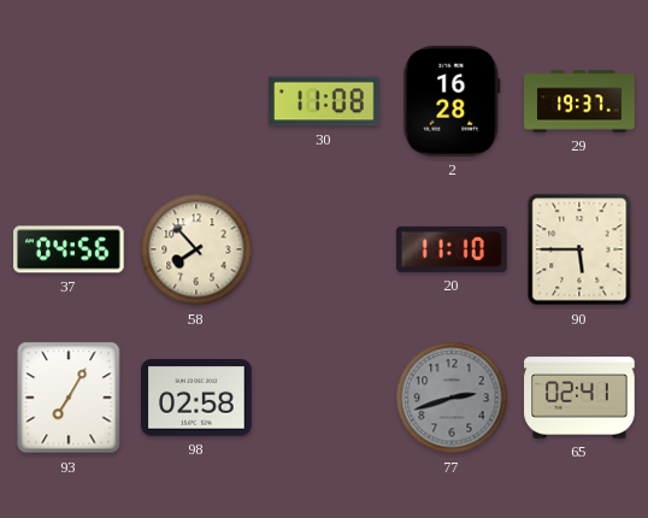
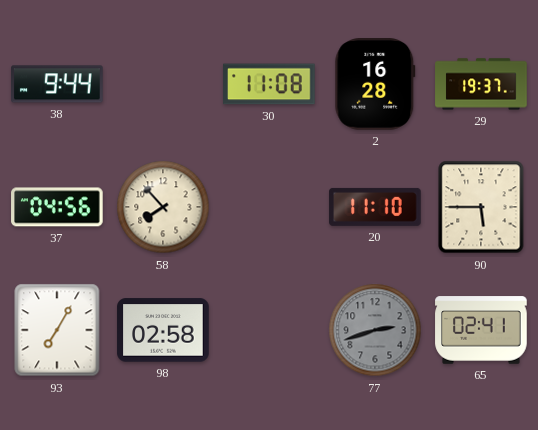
38: none -> 9:44
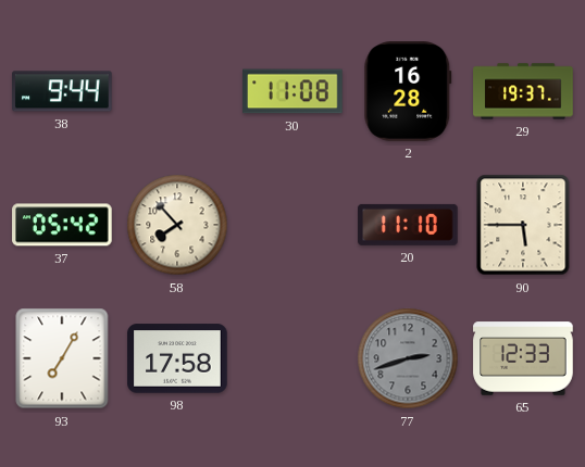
37: 04:56 -> 05:42
98: 02:58 -> 17:58
65: 02:41 -> 12:33
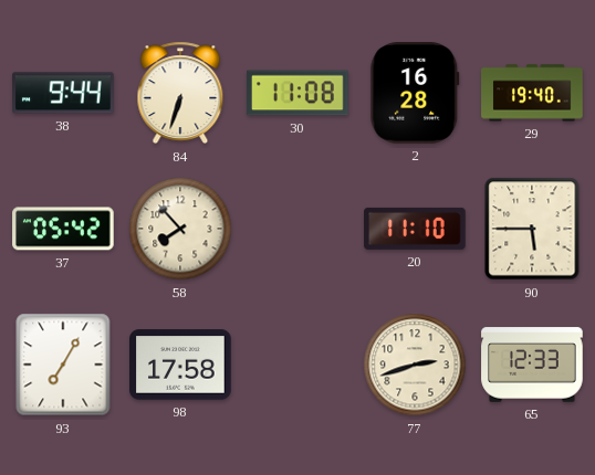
84: none -> 6:33
29: 19:37 -> 19:40
77 dial: grey -> cream
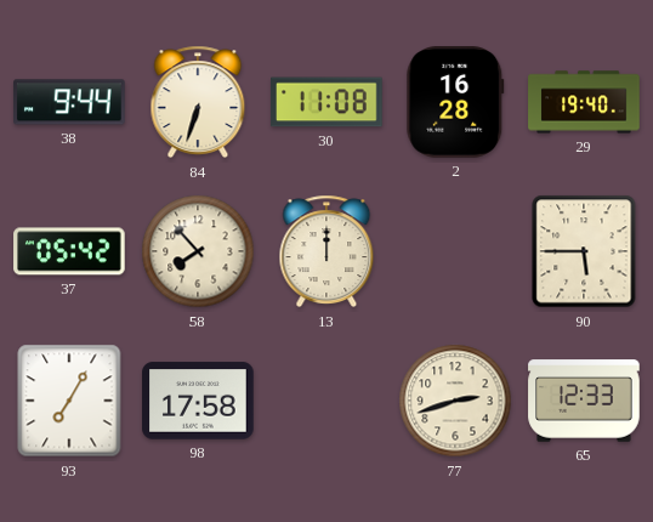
13: none -> 12:00
20: 11:10 -> none
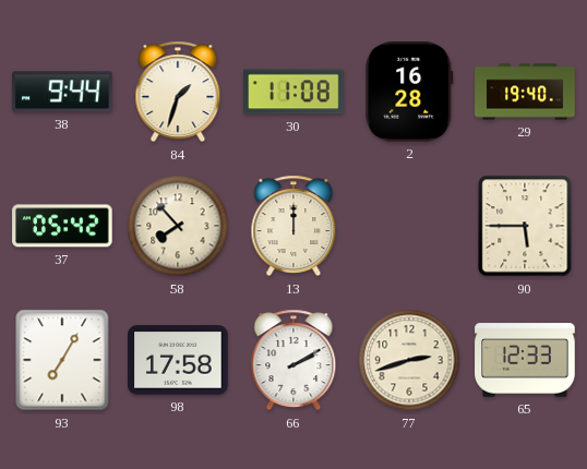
84: 6:33 -> 1:33
66: none -> 2:10
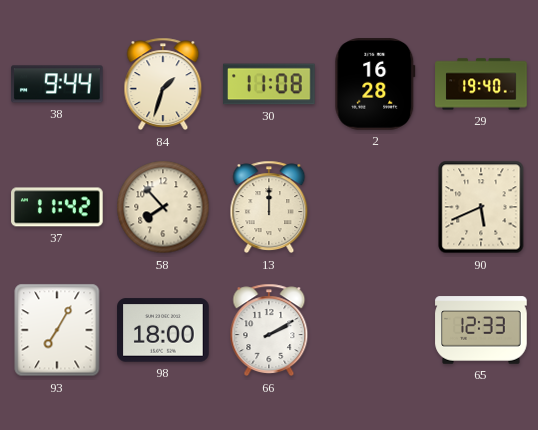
37: 05:42 -> 11:42
90: 5:45 -> 5:41
98: 17:58 -> 18:00
77: 2:42 -> none
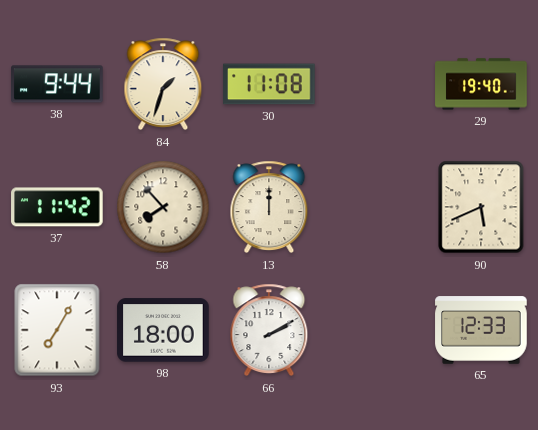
2: 16:28 -> none
